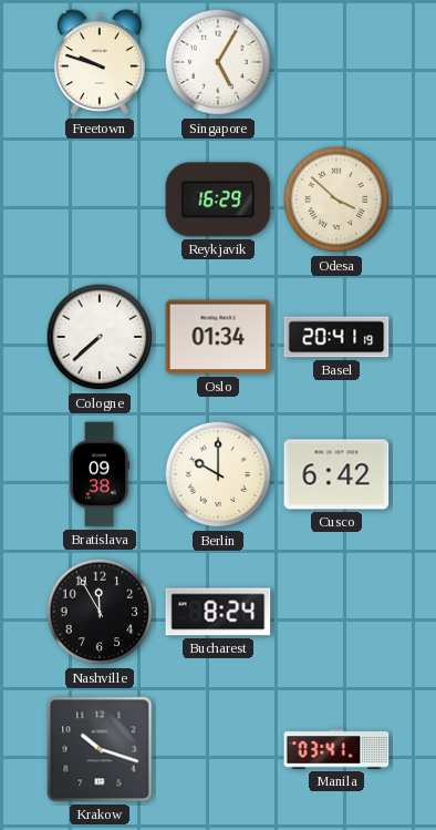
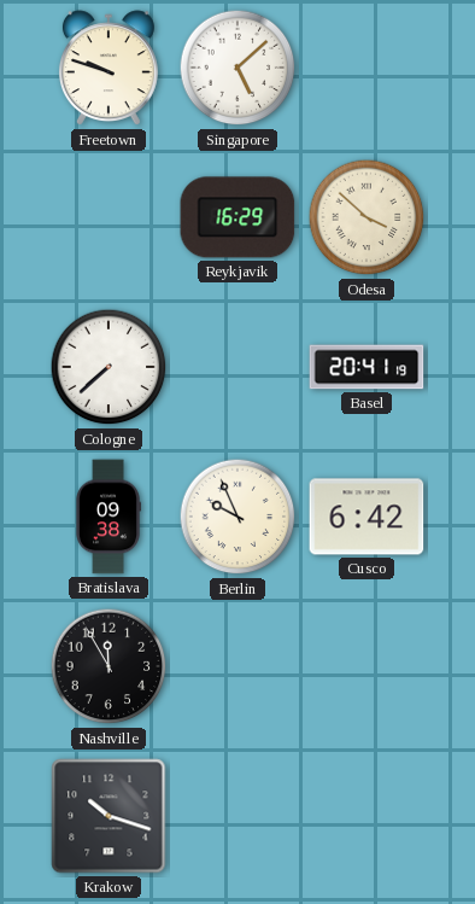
Singapore: 5:05 -> 5:08
Oslo: 01:34 -> none
Berlin: 10:00 -> 9:56
Bucharest: 8:24 -> none
Manila: 03:41 -> none
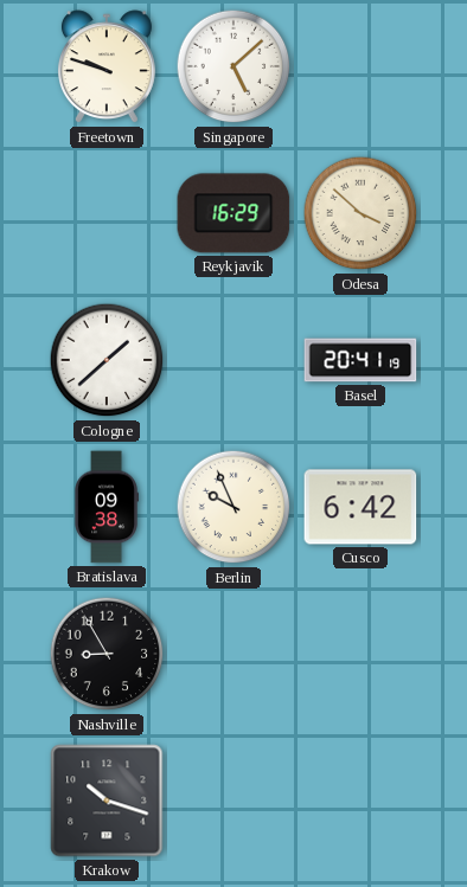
Cologne: 7:38 -> 1:38
Nashville: 11:55 -> 8:55
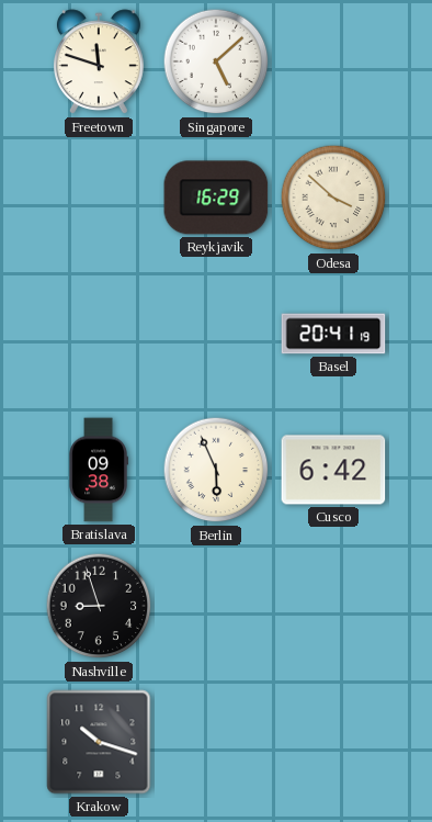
Freetown: 9:48 -> 11:48
Cologne: 1:38 -> none
Berlin: 9:56 -> 5:56
Nashville: 8:55 -> 8:57
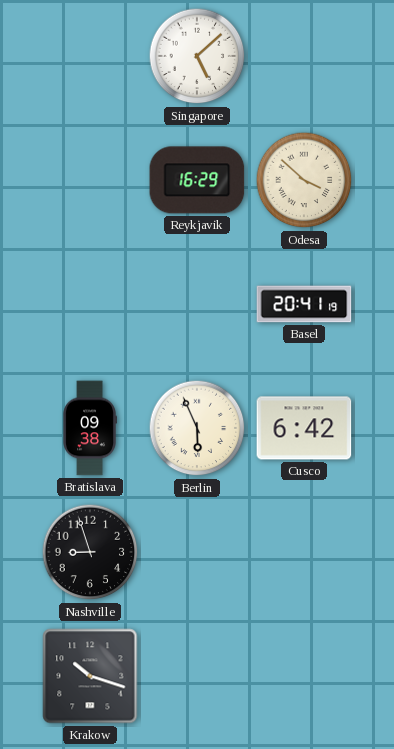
Freetown: 11:48 -> none
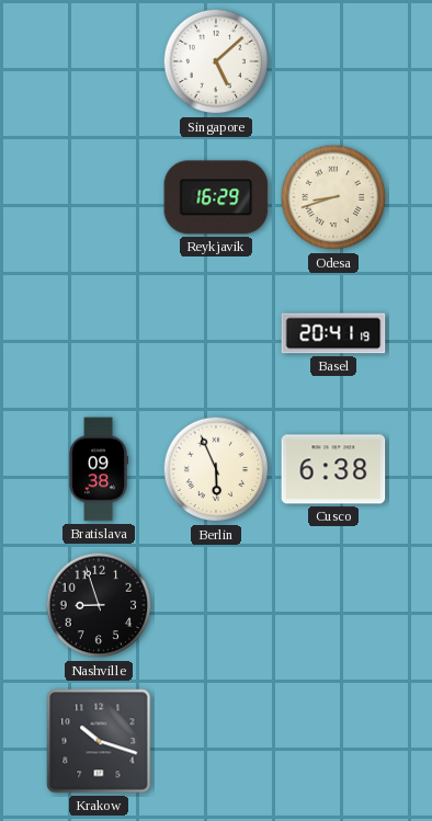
Odesa: 3:52 -> 8:42
Cusco: 6:42 -> 6:38
